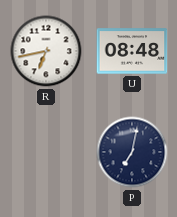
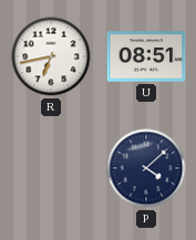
U: 08:48 -> 08:51
P: 7:02 -> 4:08
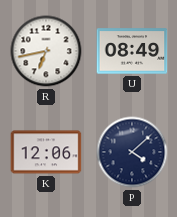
U: 08:51 -> 08:49
K: none -> 12:06
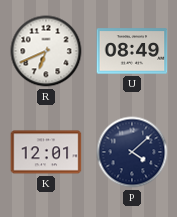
R: 6:43 -> 6:41
K: 12:06 -> 12:01
